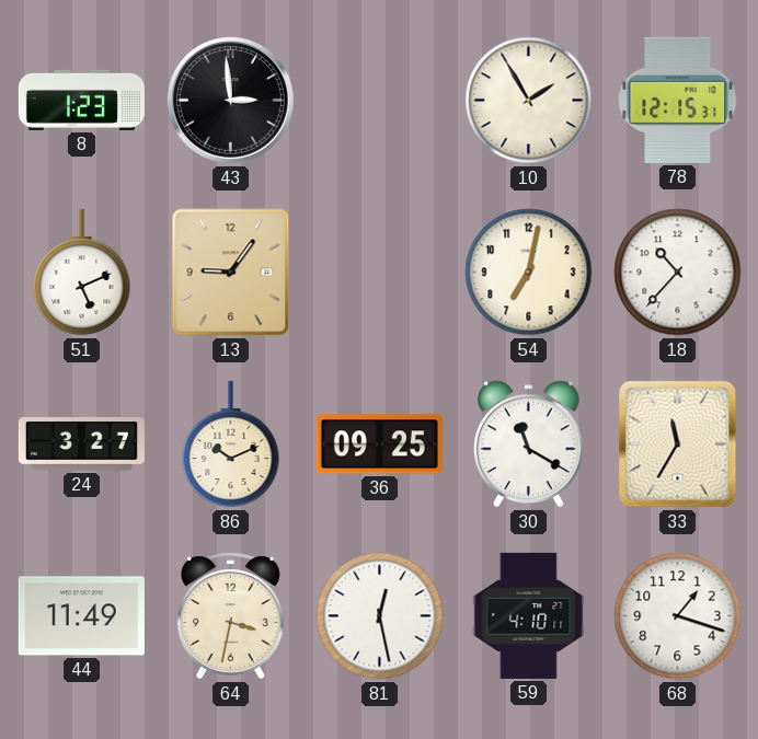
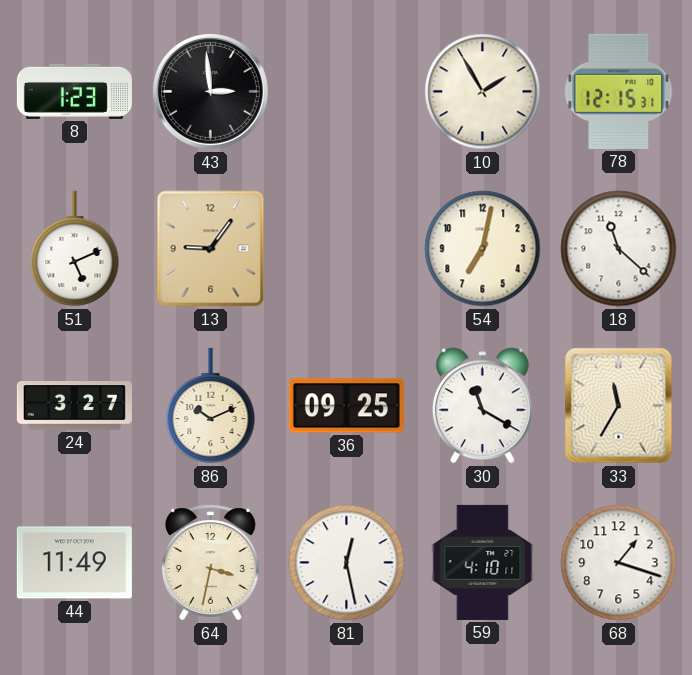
18: 10:37 -> 11:22
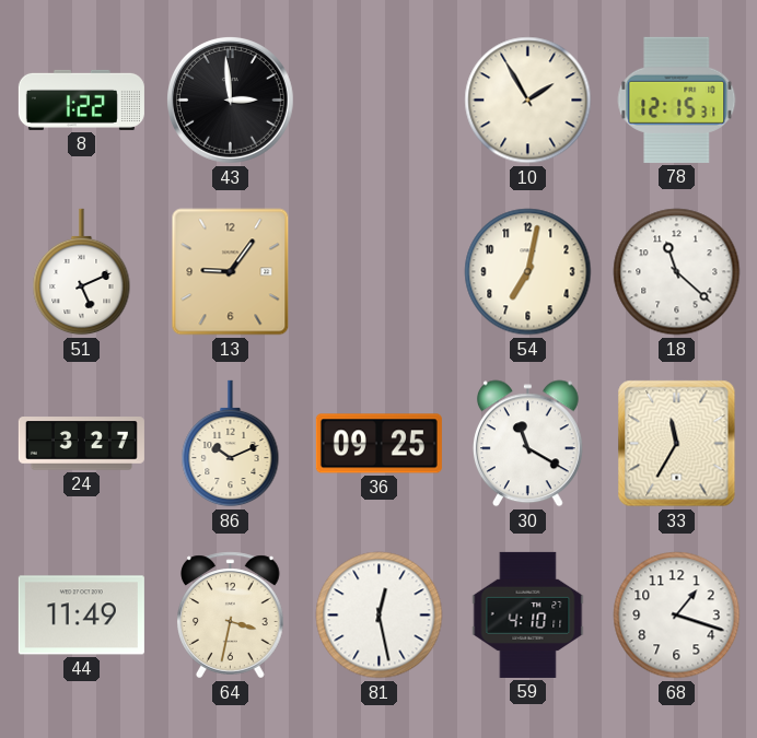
8: 1:23 -> 1:22
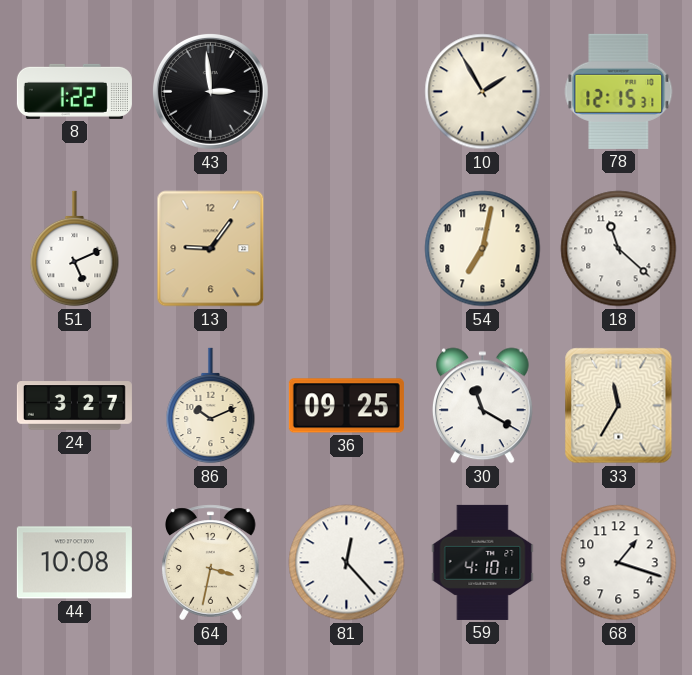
44: 11:49 -> 10:08
81: 12:28 -> 12:23
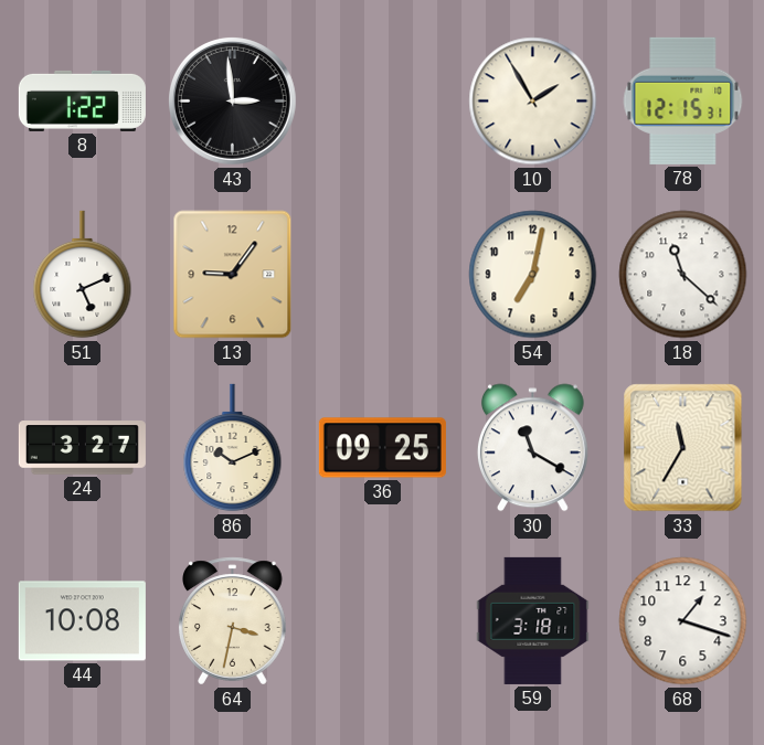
81: 12:23 -> none
59: 4:10 -> 3:18
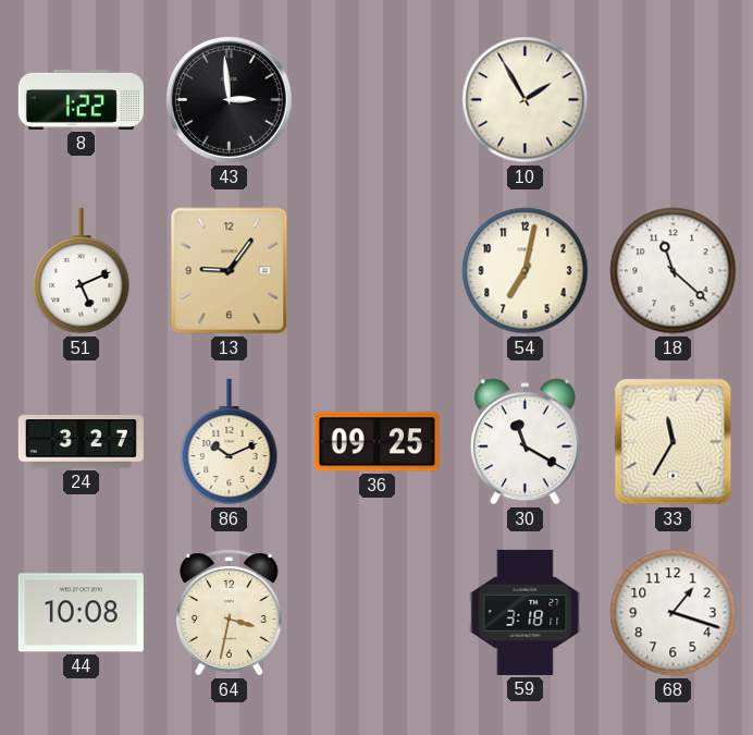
78: 12:15 -> none
